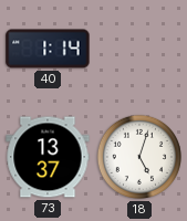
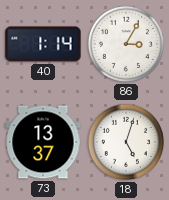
86: none -> 3:05
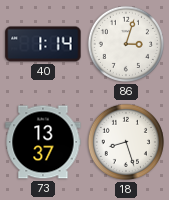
86: 3:05 -> 3:03
18: 5:03 -> 8:27
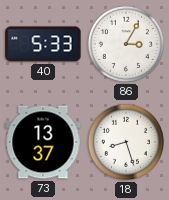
40: 1:14 -> 5:33
86: 3:03 -> 3:05
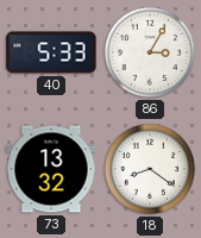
73: 13:37 -> 13:32
18: 8:27 -> 8:21
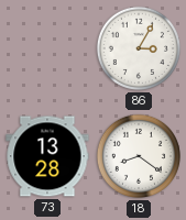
40: 5:33 -> none
73: 13:32 -> 13:28
